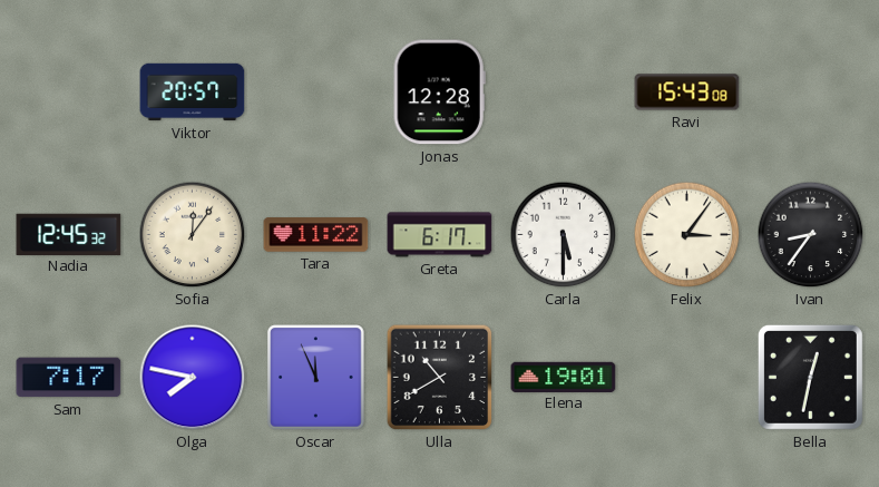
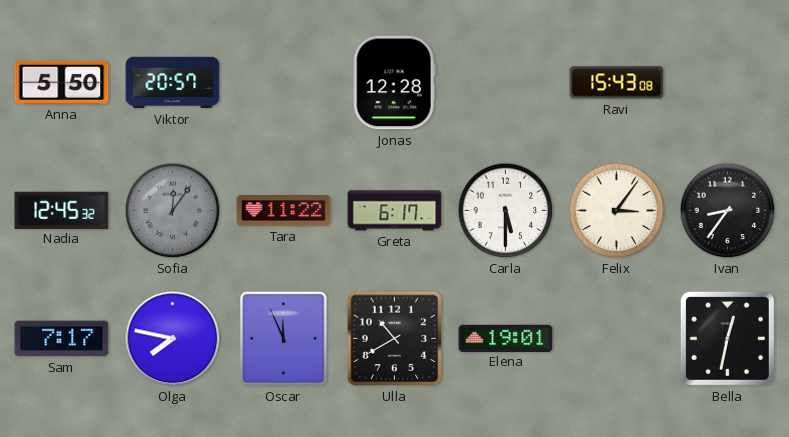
Anna: none -> 5:50
Sofia dial: cream -> grey
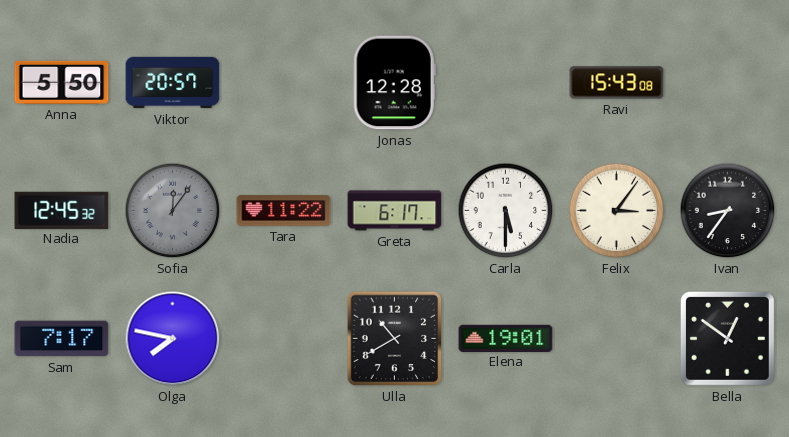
Oscar: 11:56 -> none
Bella: 12:32 -> 12:51
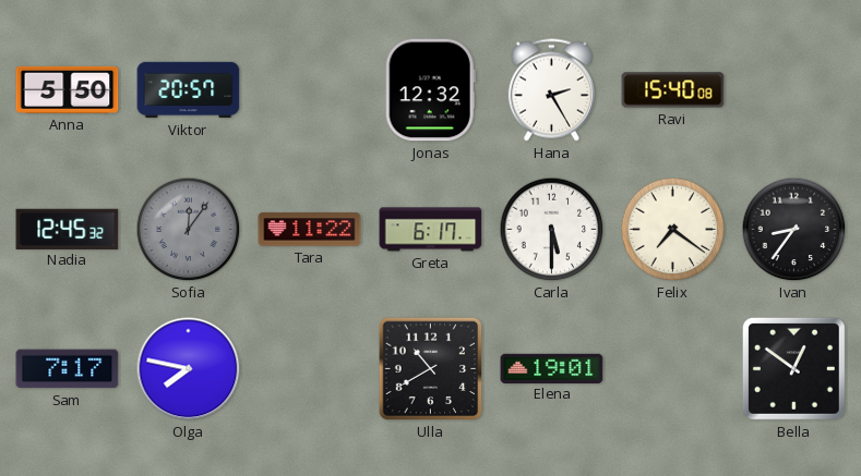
Jonas: 12:28 -> 12:32
Hana: none -> 2:25
Ravi: 15:43 -> 15:40
Felix: 3:06 -> 7:21
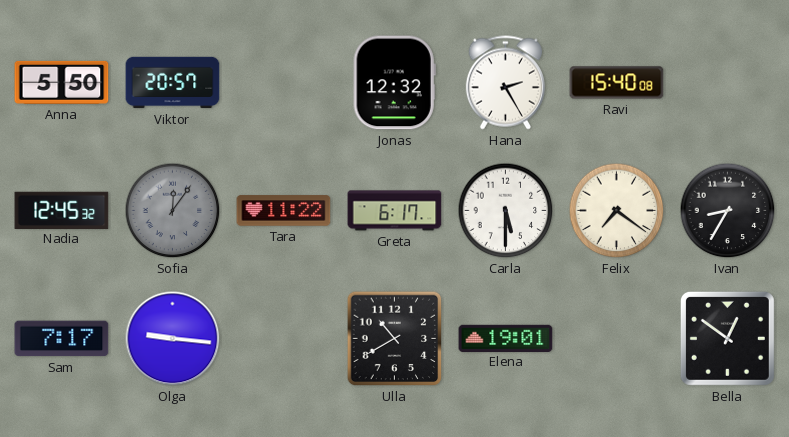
Ivan: 8:36 -> 8:35
Olga: 7:47 -> 9:16
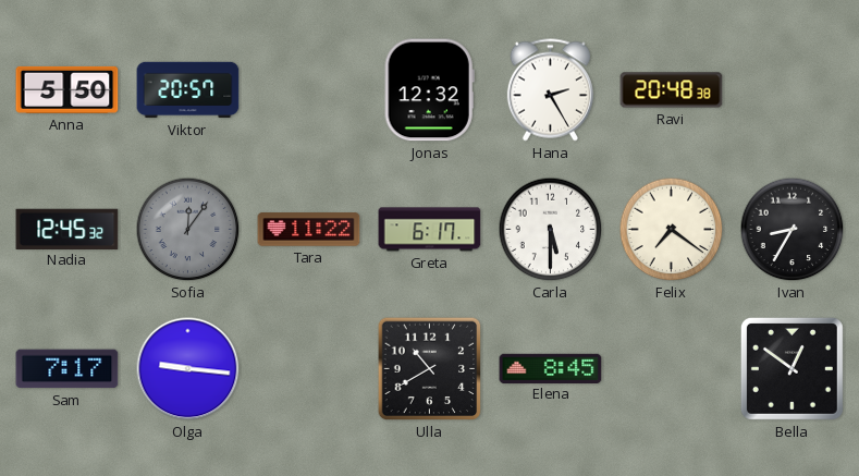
Ravi: 15:40 -> 20:48
Elena: 19:01 -> 8:45
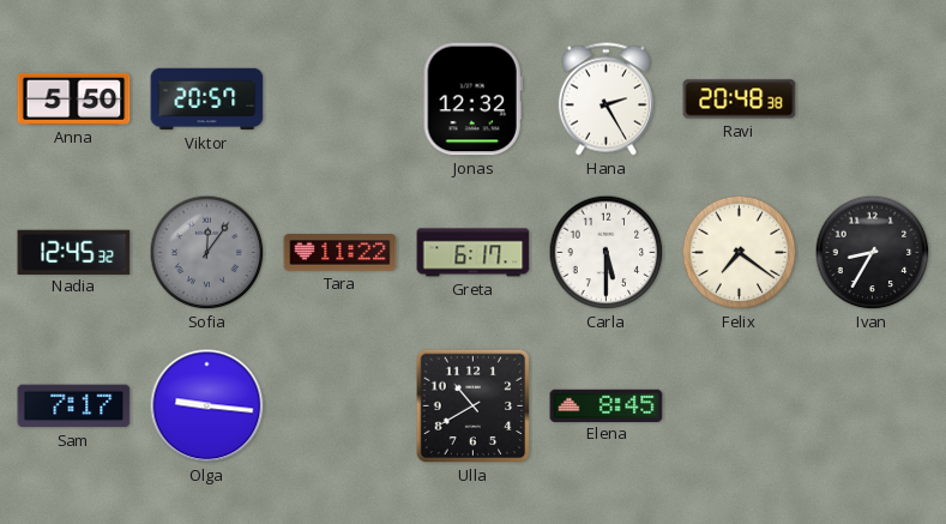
Bella: 12:51 -> none
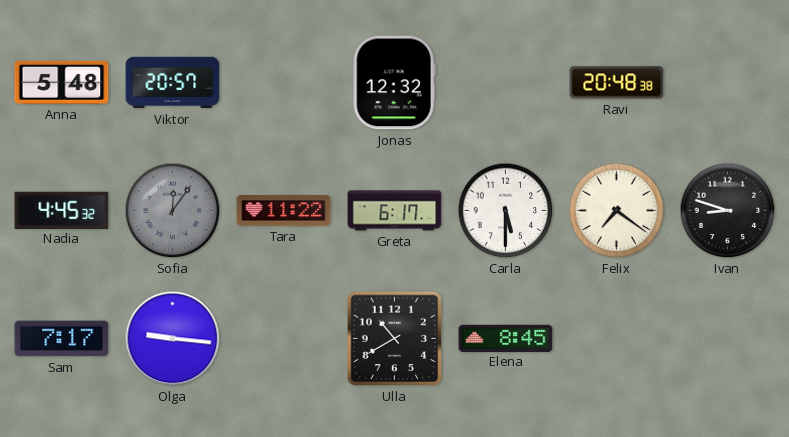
Anna: 5:50 -> 5:48
Hana: 2:25 -> none
Nadia: 12:45 -> 4:45
Ivan: 8:35 -> 8:48
